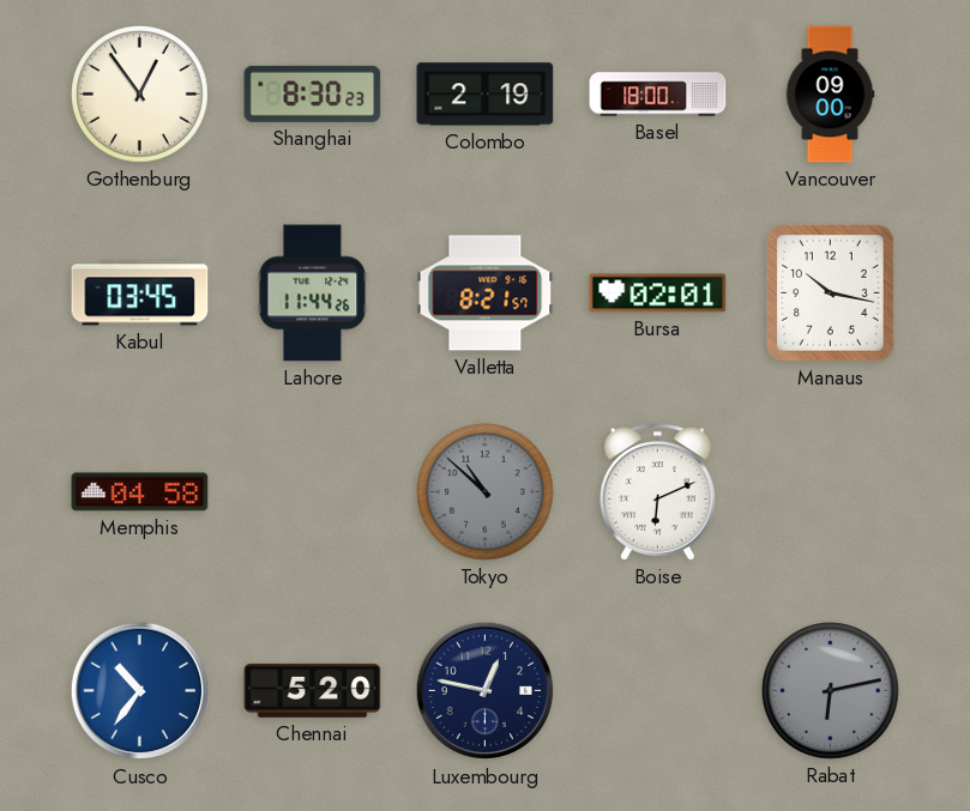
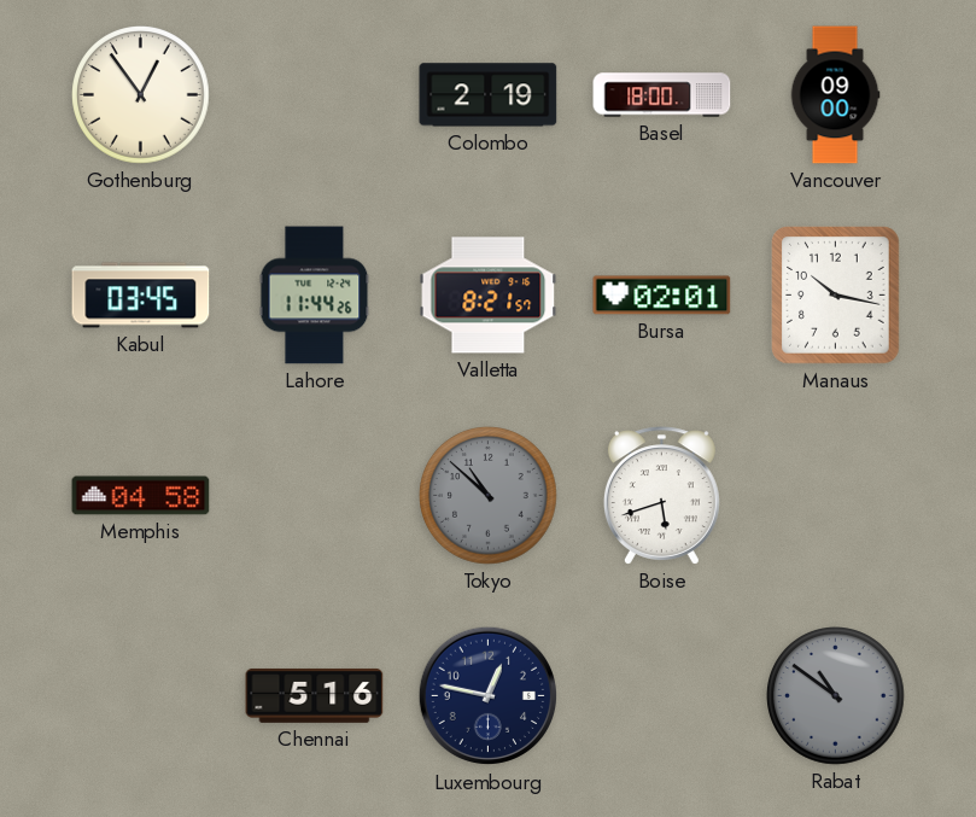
Shanghai: 8:30 -> none
Boise: 6:11 -> 5:42
Cusco: 10:36 -> none
Chennai: 5:20 -> 5:16
Rabat: 6:13 -> 10:51
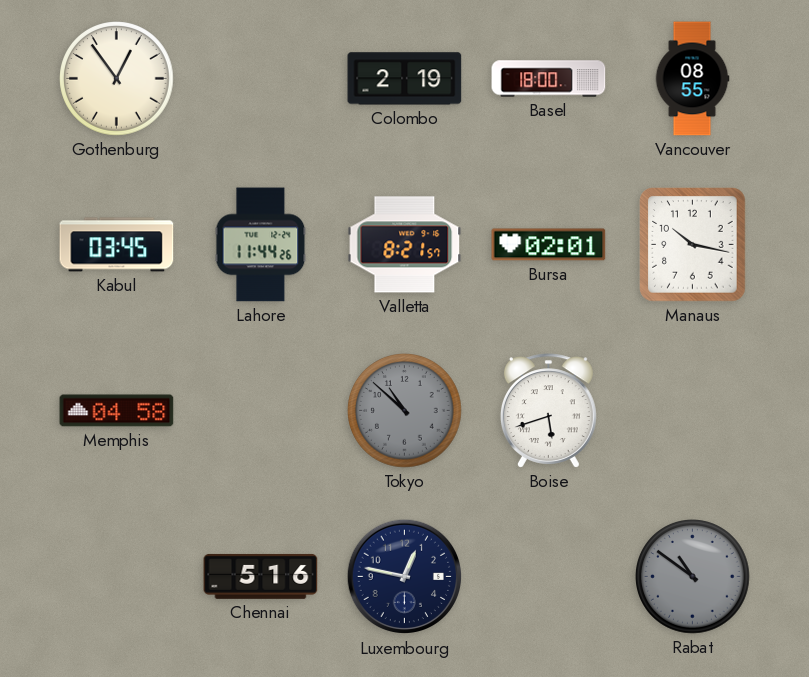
Vancouver: 09:00 -> 08:55
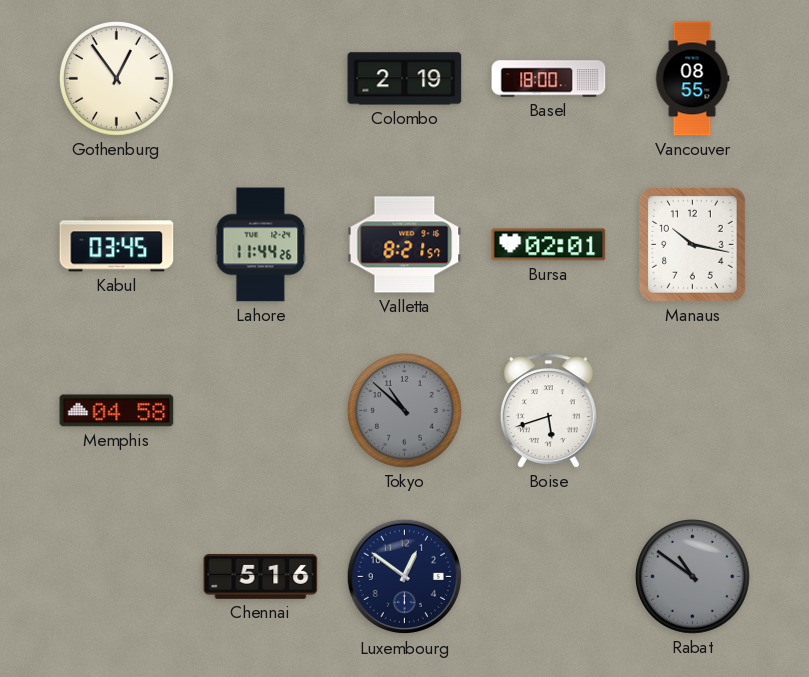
Luxembourg: 12:47 -> 12:51
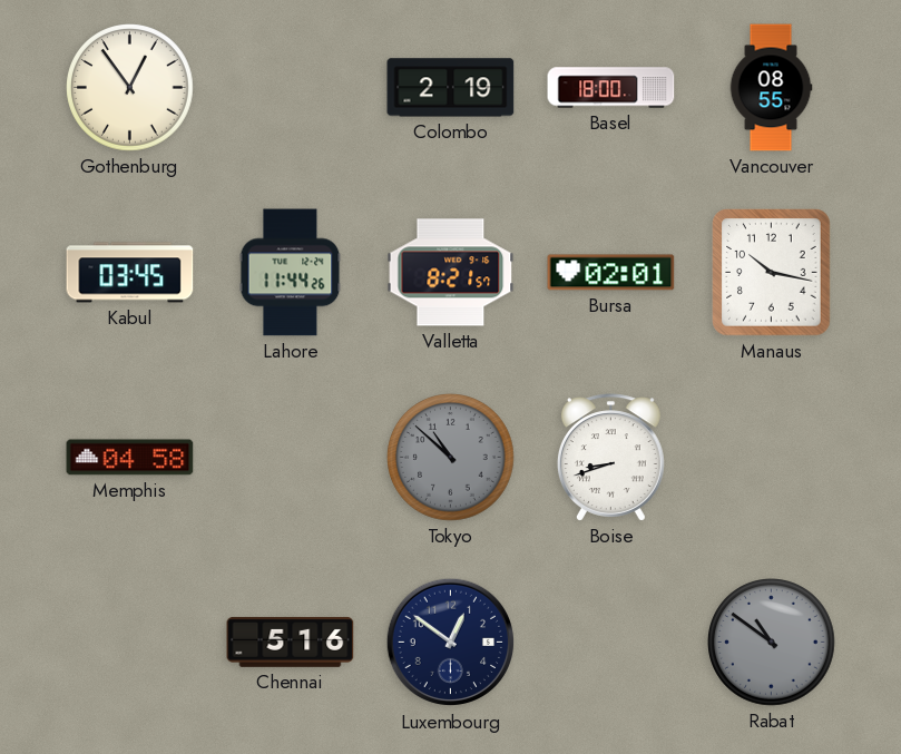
Boise: 5:42 -> 8:42
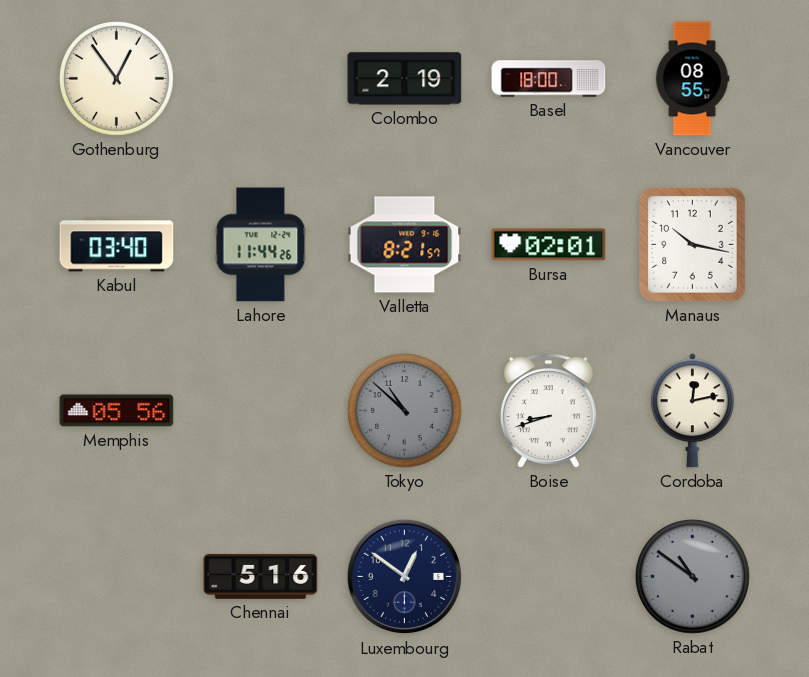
Kabul: 03:45 -> 03:40
Memphis: 04:58 -> 05:56
Cordoba: none -> 12:13
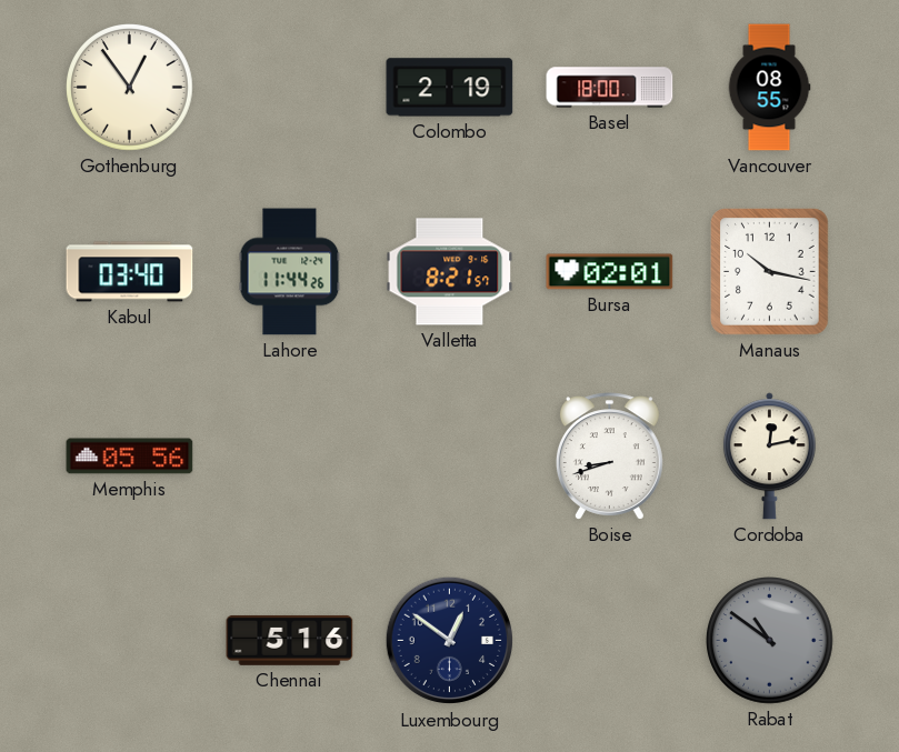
Tokyo: 10:52 -> none
